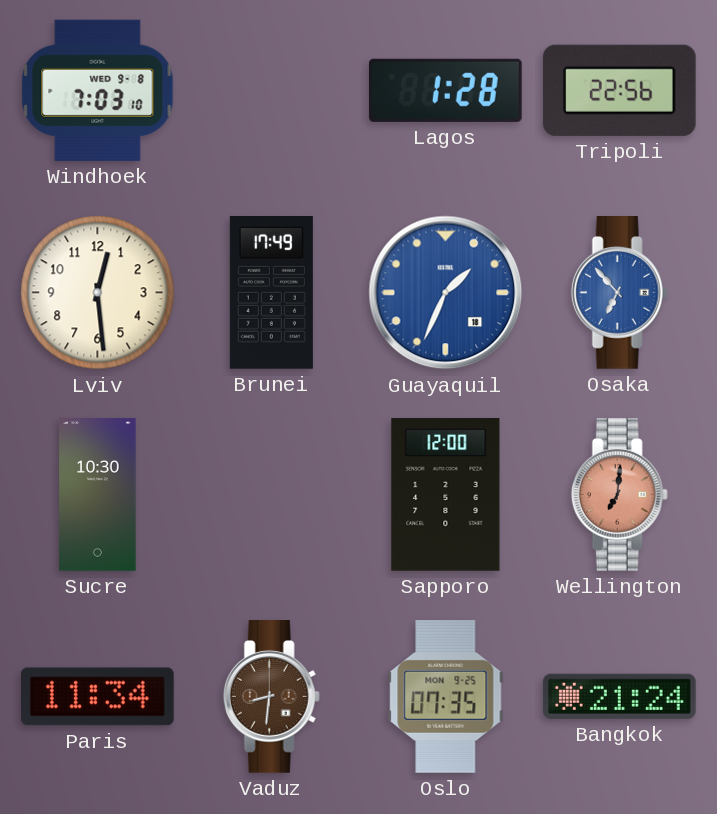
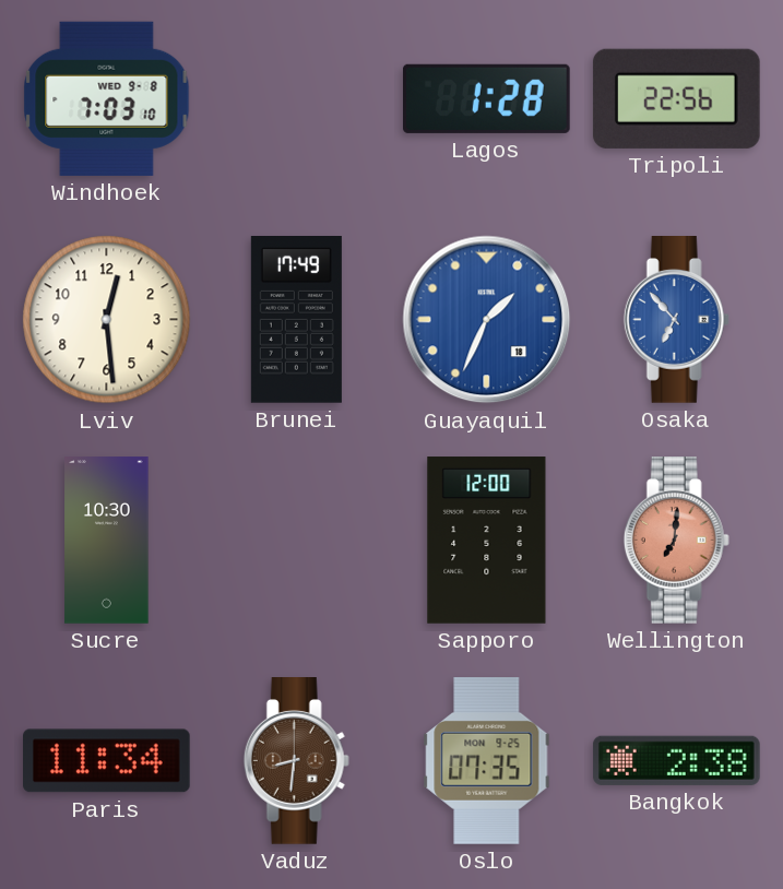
Bangkok: 21:24 -> 2:38
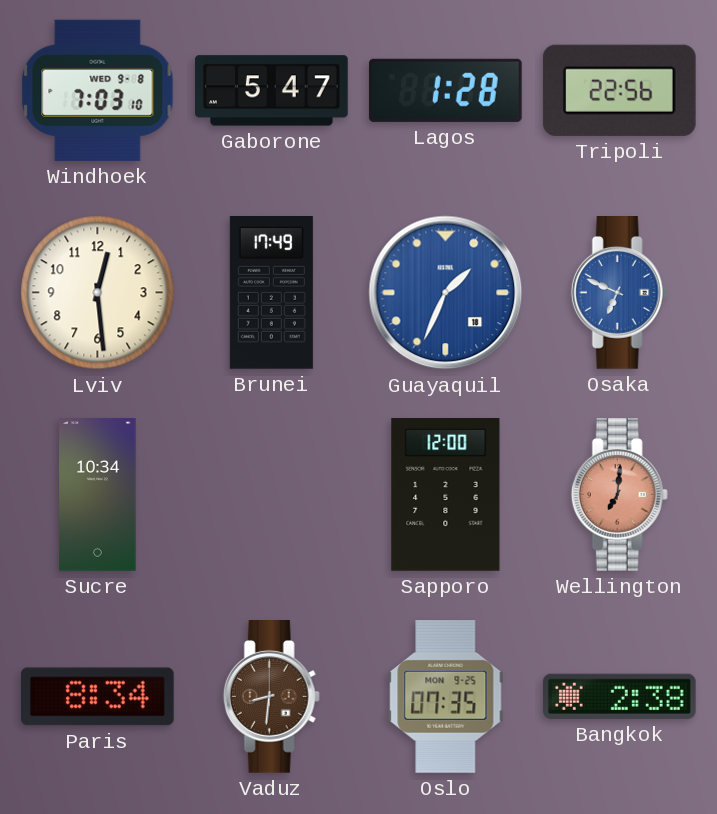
Gaborone: none -> 5:47
Osaka: 6:53 -> 6:49
Sucre: 10:30 -> 10:34
Paris: 11:34 -> 8:34
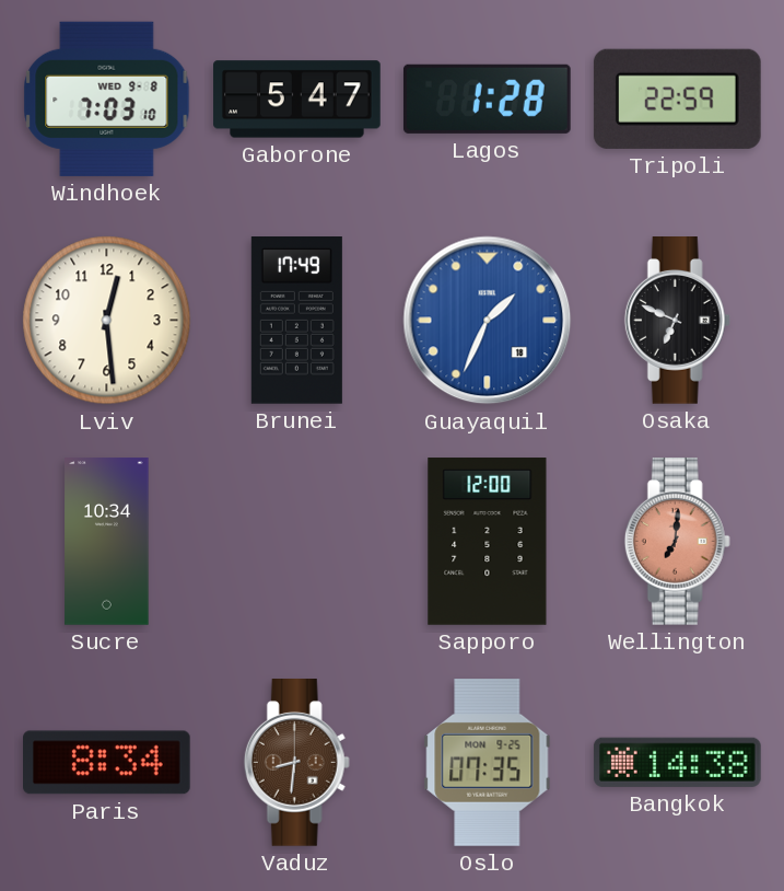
Tripoli: 22:56 -> 22:59
Osaka dial: blue -> black
Bangkok: 2:38 -> 14:38
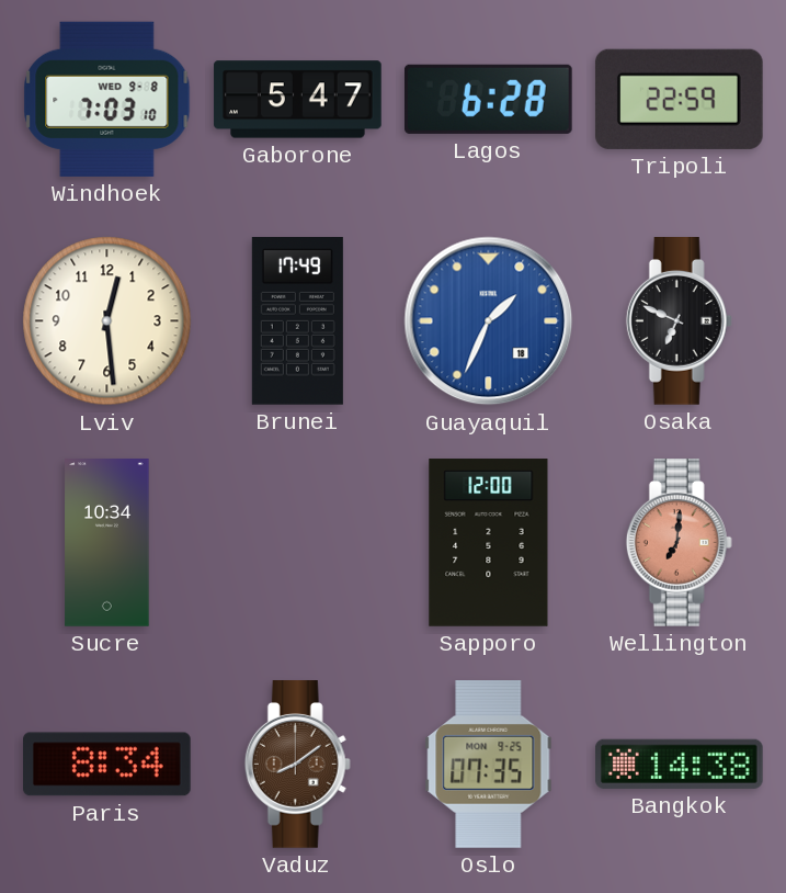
Lagos: 1:28 -> 6:28
Vaduz: 8:31 -> 8:09
